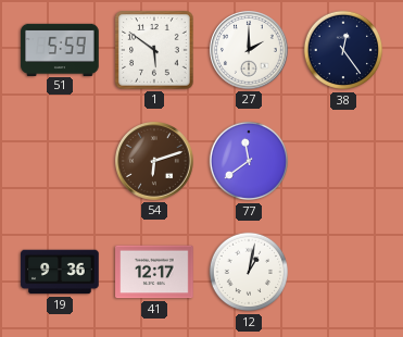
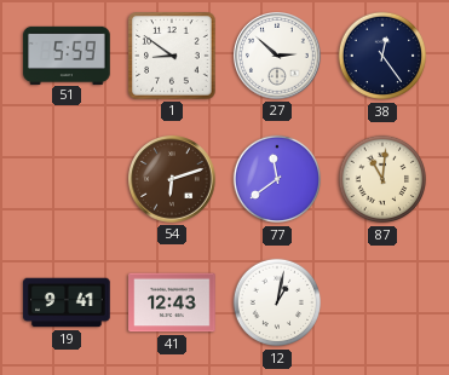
1: 5:51 -> 8:51
27: 2:00 -> 2:52
87: none -> 11:01
19: 9:36 -> 9:41
41: 12:17 -> 12:43
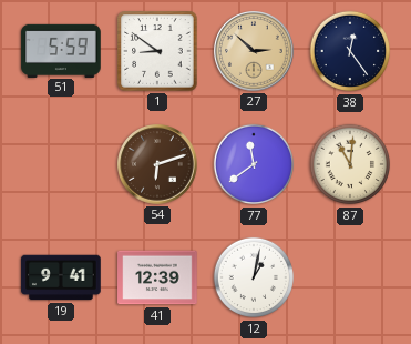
27 dial: white -> champagne
41: 12:43 -> 12:39
